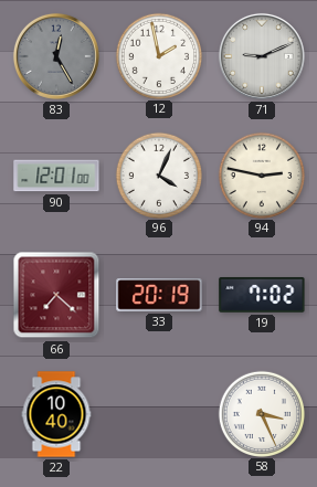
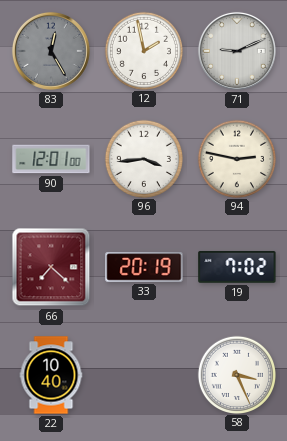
96: 4:04 -> 3:44
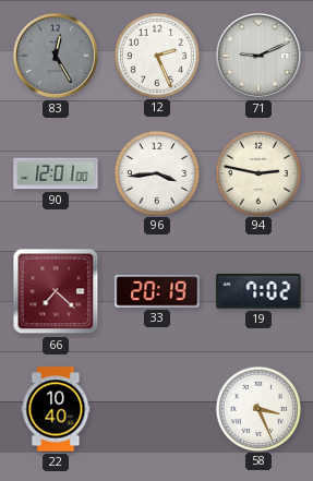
12: 1:58 -> 2:26
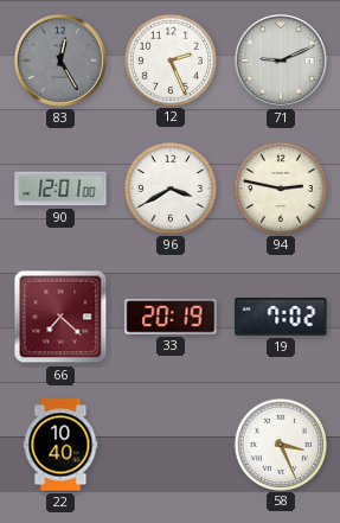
96: 3:44 -> 3:40
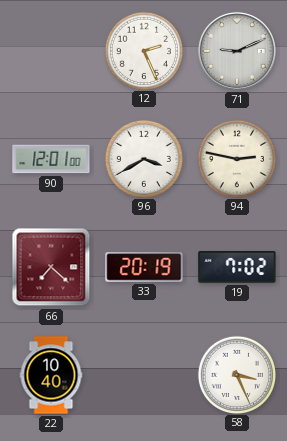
83: 12:25 -> none
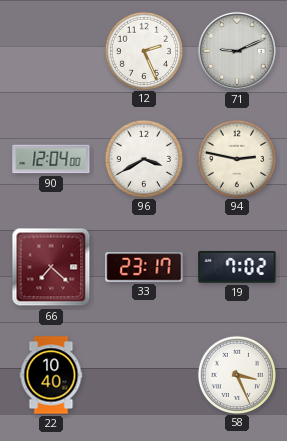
90: 12:01 -> 12:04
33: 20:19 -> 23:17
